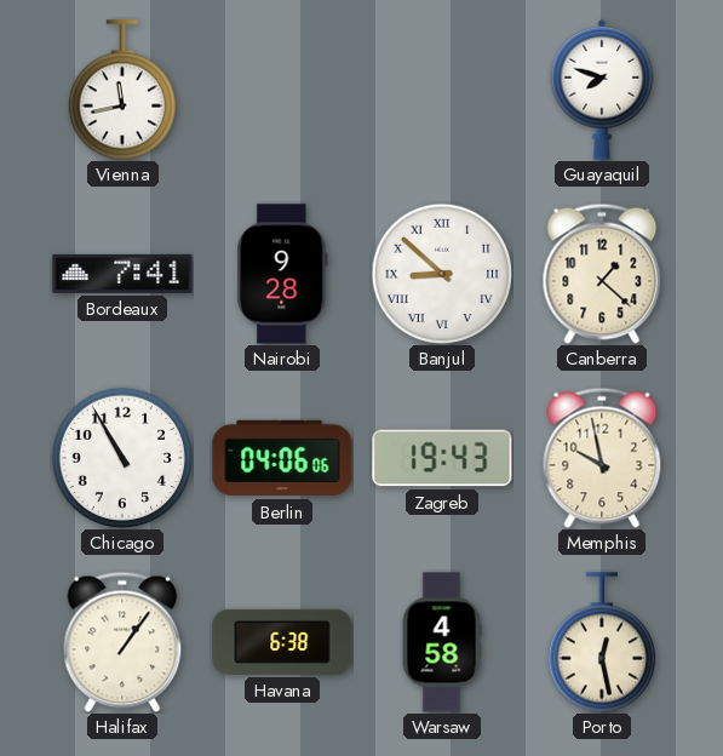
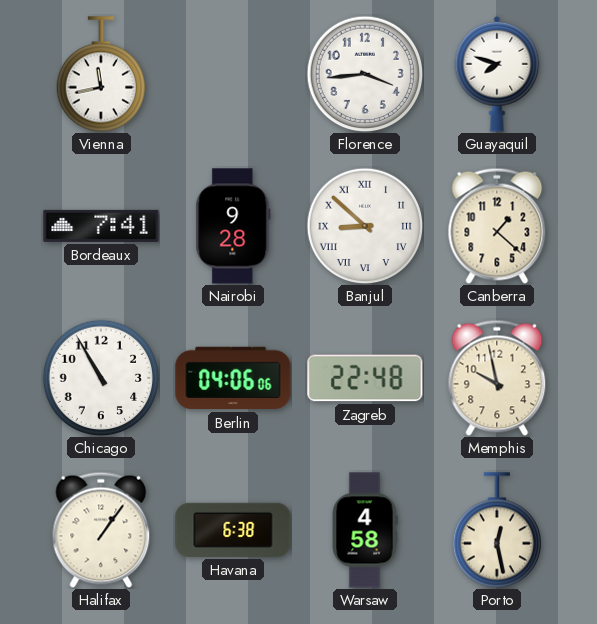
Florence: none -> 3:44
Zagreb: 19:43 -> 22:48
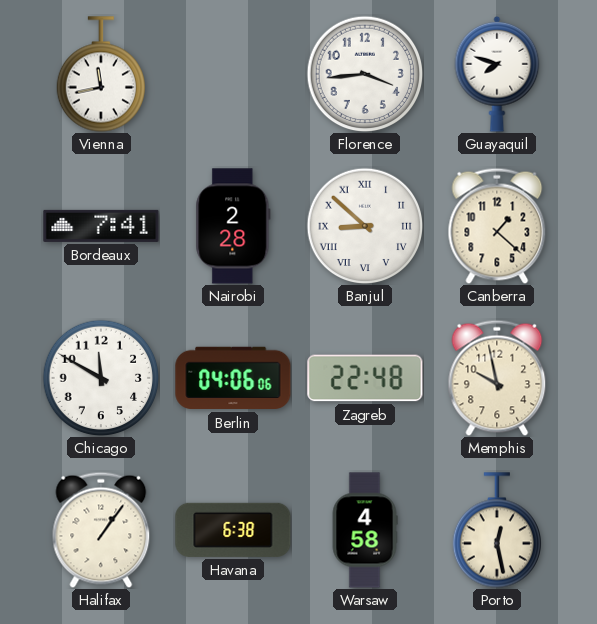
Nairobi: 9:28 -> 2:28
Chicago: 10:55 -> 11:50
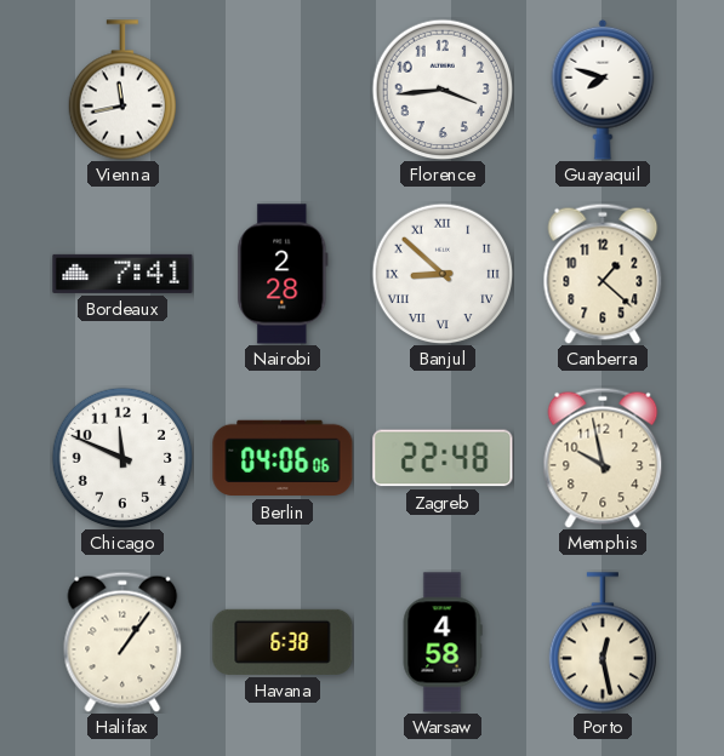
Chicago: 11:50 -> 11:49
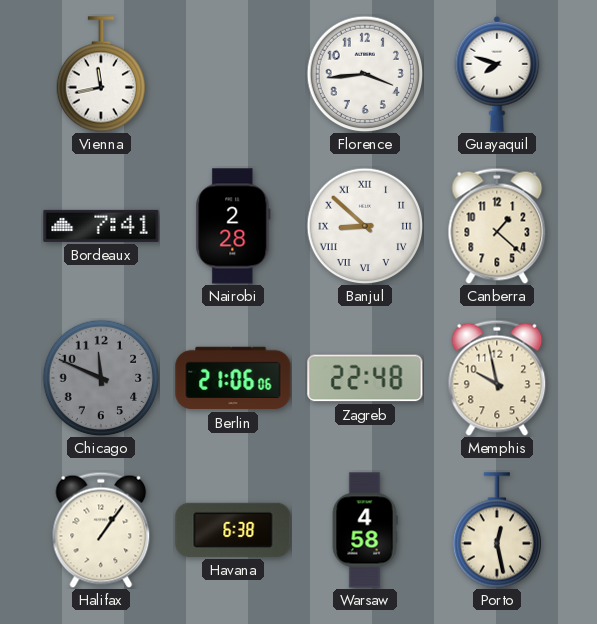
Chicago dial: white -> grey
Berlin: 04:06 -> 21:06
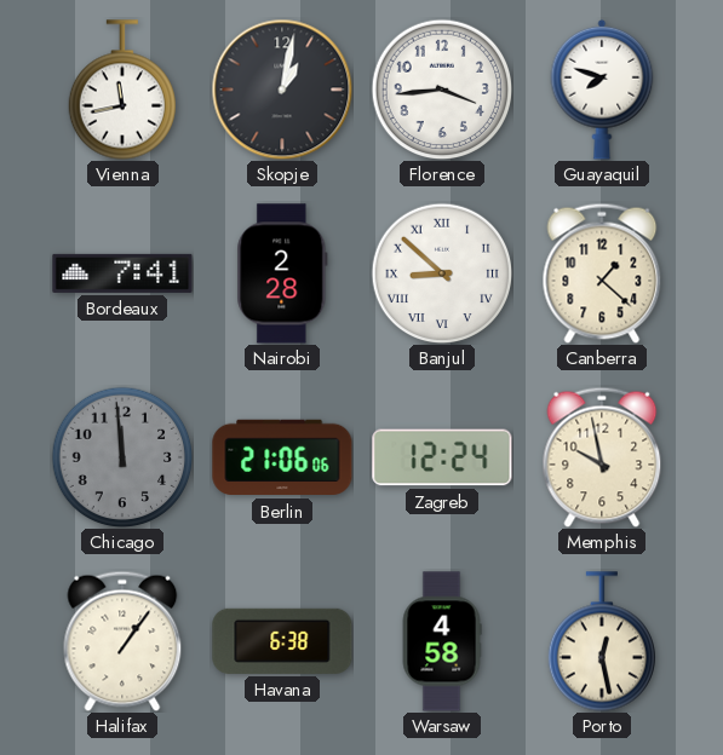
Skopje: none -> 1:02
Chicago: 11:49 -> 11:59
Zagreb: 22:48 -> 12:24
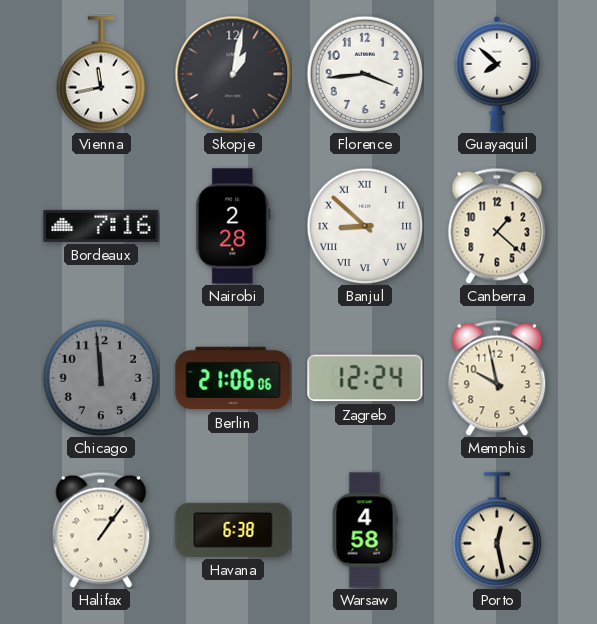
Guayaquil: 7:48 -> 7:52
Bordeaux: 7:41 -> 7:16
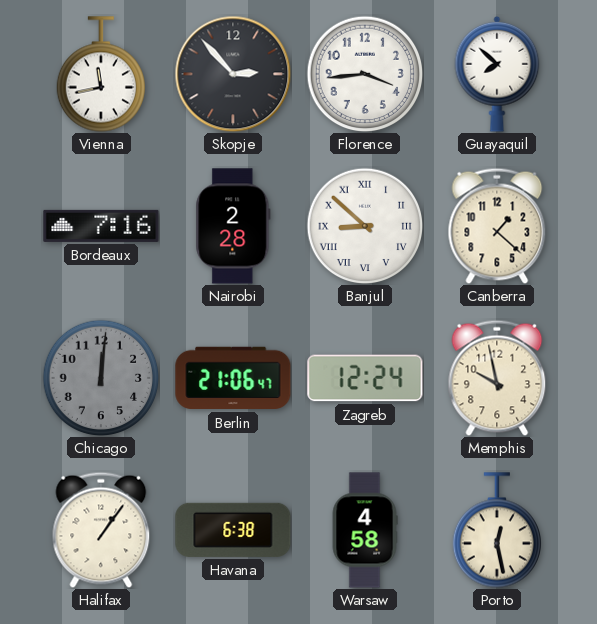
Skopje: 1:02 -> 2:53
Chicago: 11:59 -> 12:01
Berlin: 21:06:06 -> 21:06:47
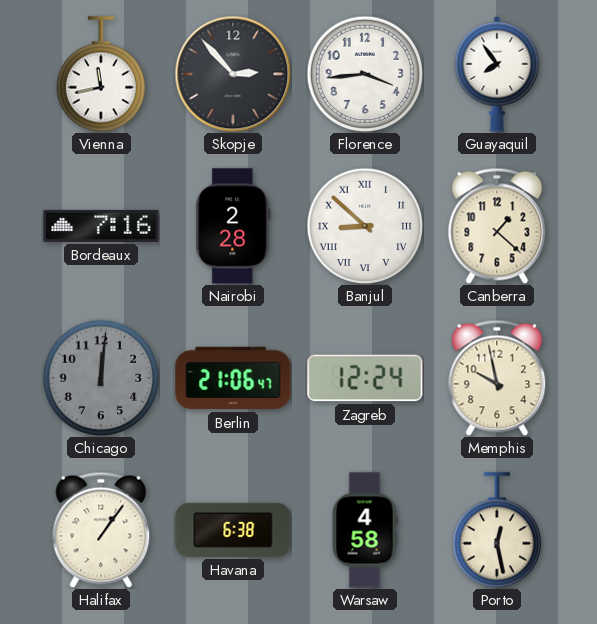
Guayaquil: 7:52 -> 7:54
